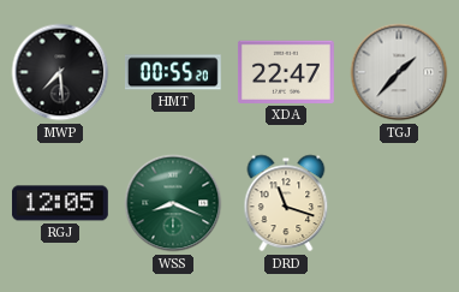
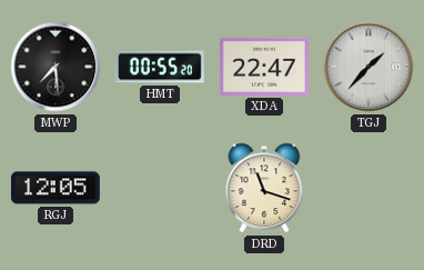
WSS: 8:19 -> none
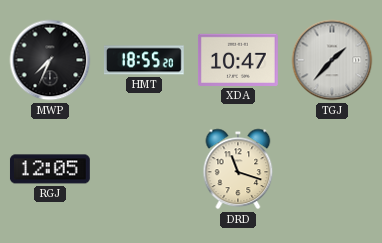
MWP: 7:29 -> 7:34
HMT: 00:55 -> 18:55
XDA: 22:47 -> 10:47
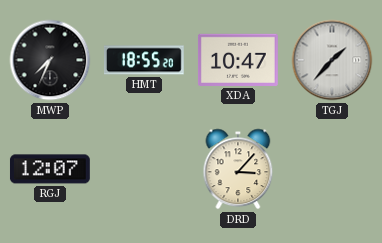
RGJ: 12:05 -> 12:07
DRD: 11:18 -> 3:07
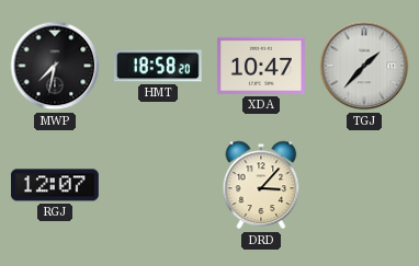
MWP: 7:34 -> 7:32
HMT: 18:55 -> 18:58
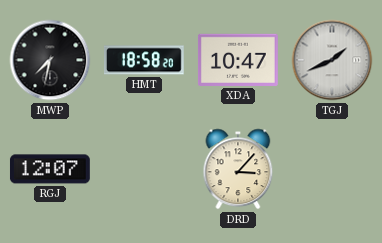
TGJ: 1:37 -> 1:41
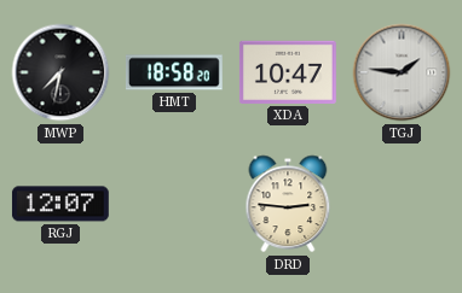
TGJ: 1:41 -> 1:46
DRD: 3:07 -> 2:46
